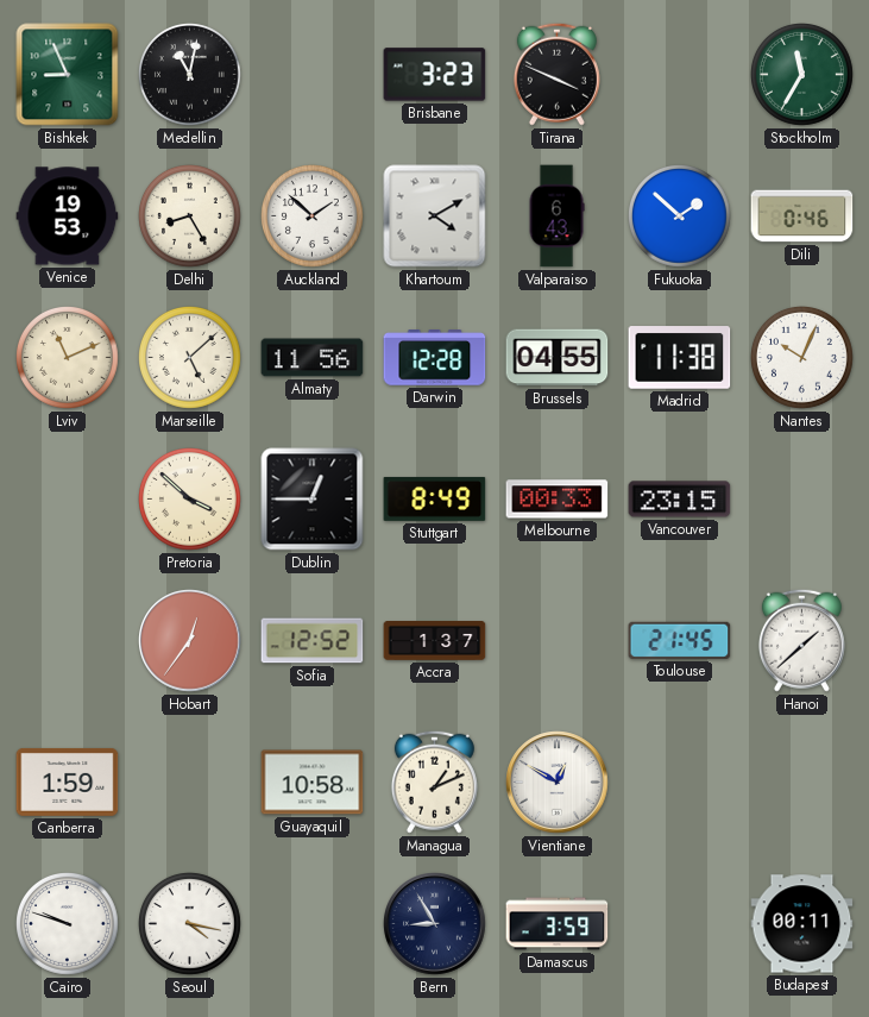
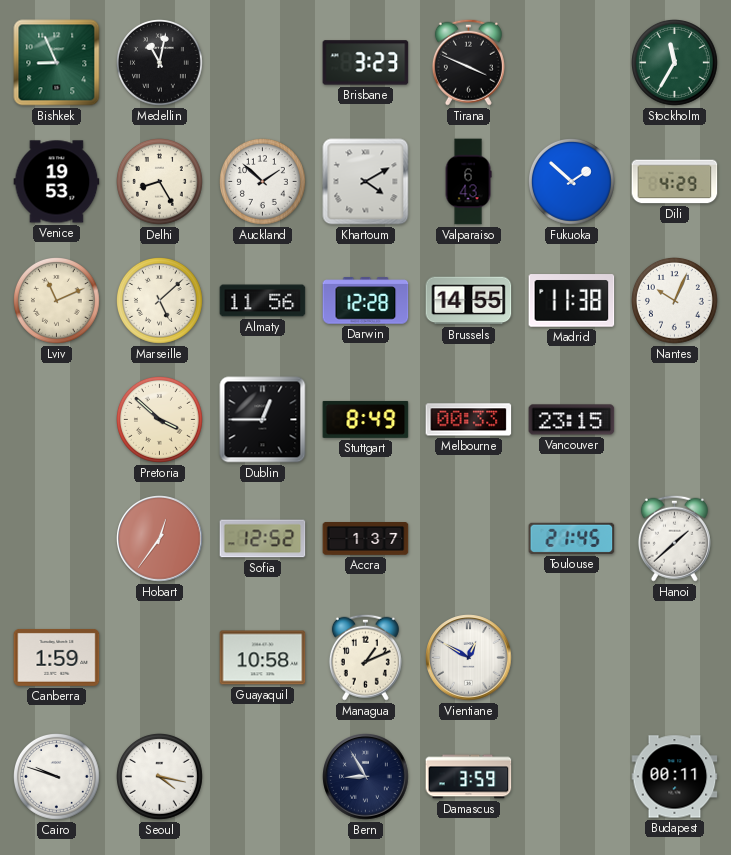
Dili: 0:46 -> 4:29
Brussels: 04:55 -> 14:55
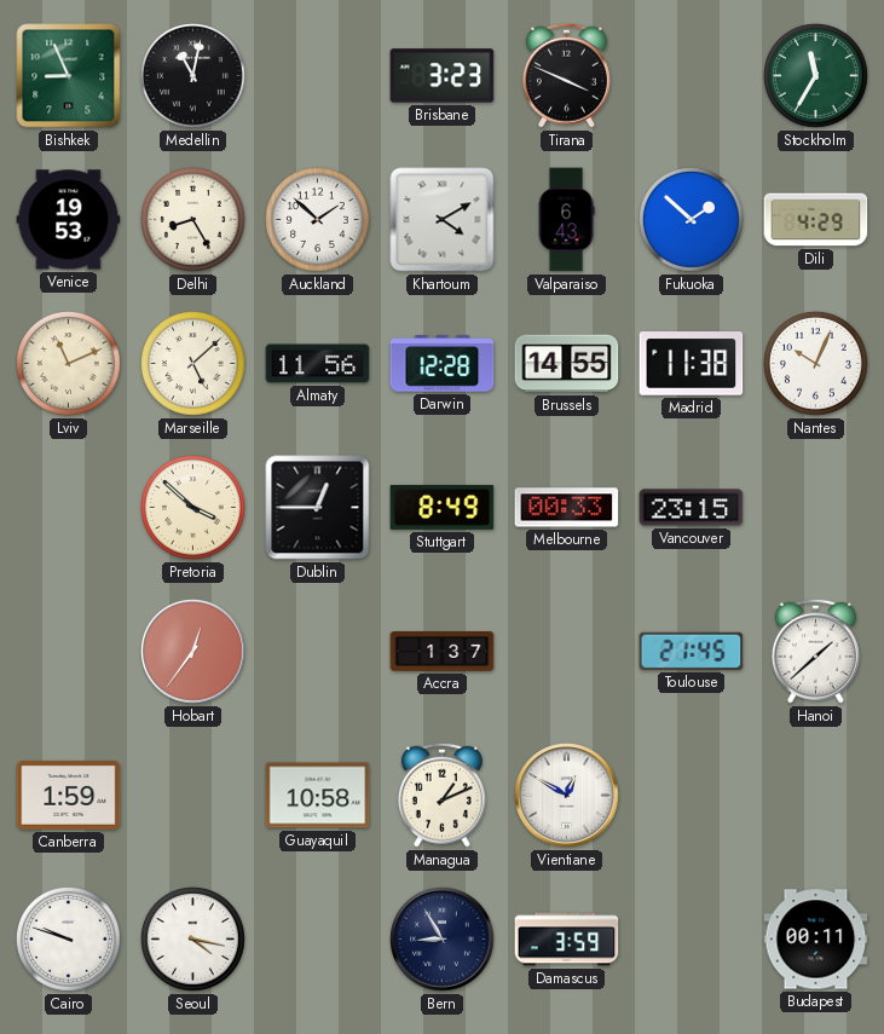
Sofia: 12:52 -> none
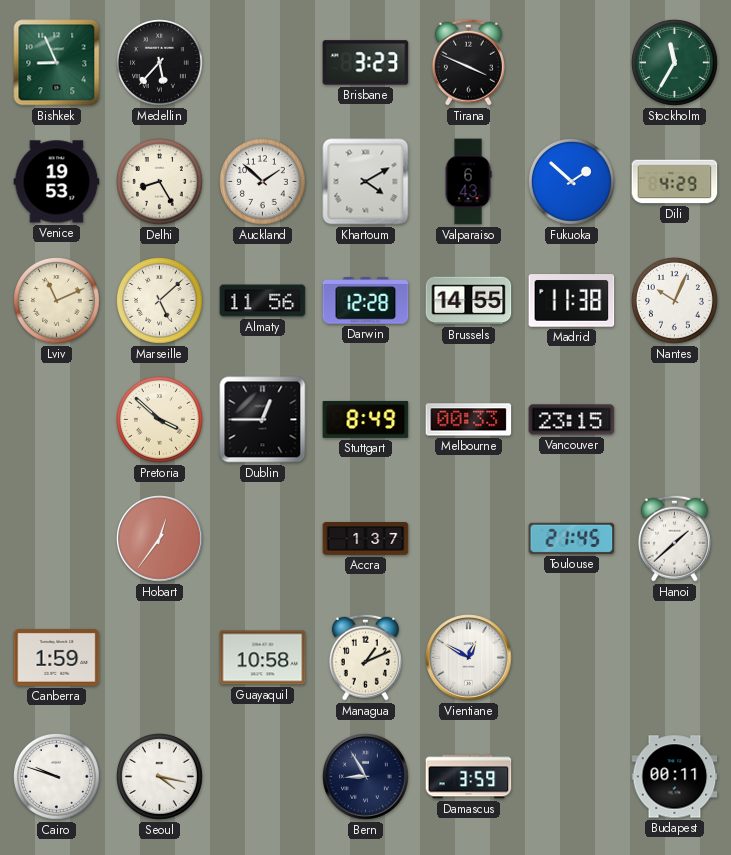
Medellin: 11:02 -> 5:37
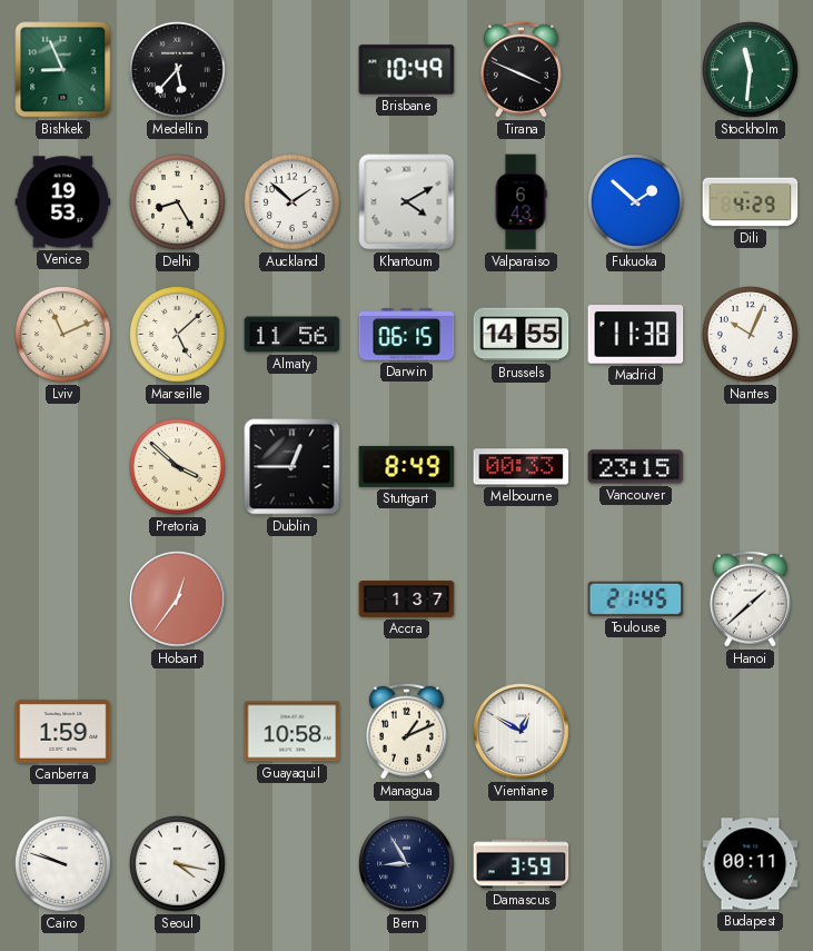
Brisbane: 3:23 -> 10:49
Stockholm: 11:35 -> 11:31
Darwin: 12:28 -> 06:15
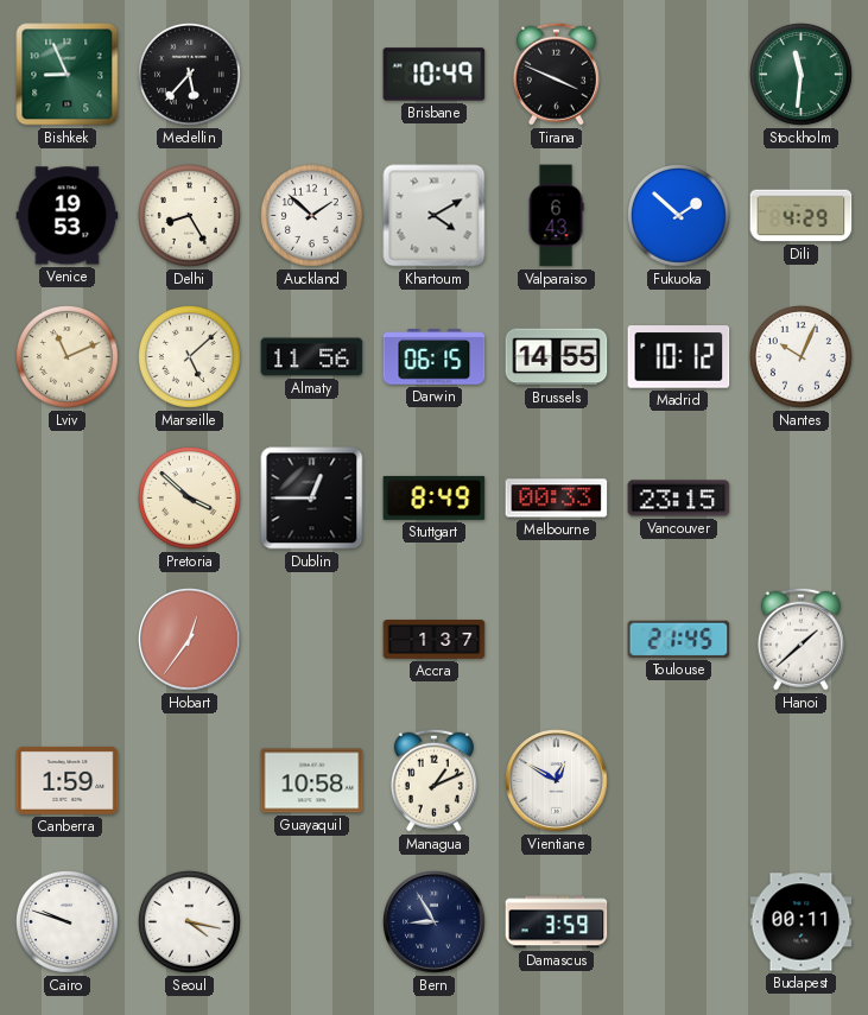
Madrid: 11:38 -> 10:12
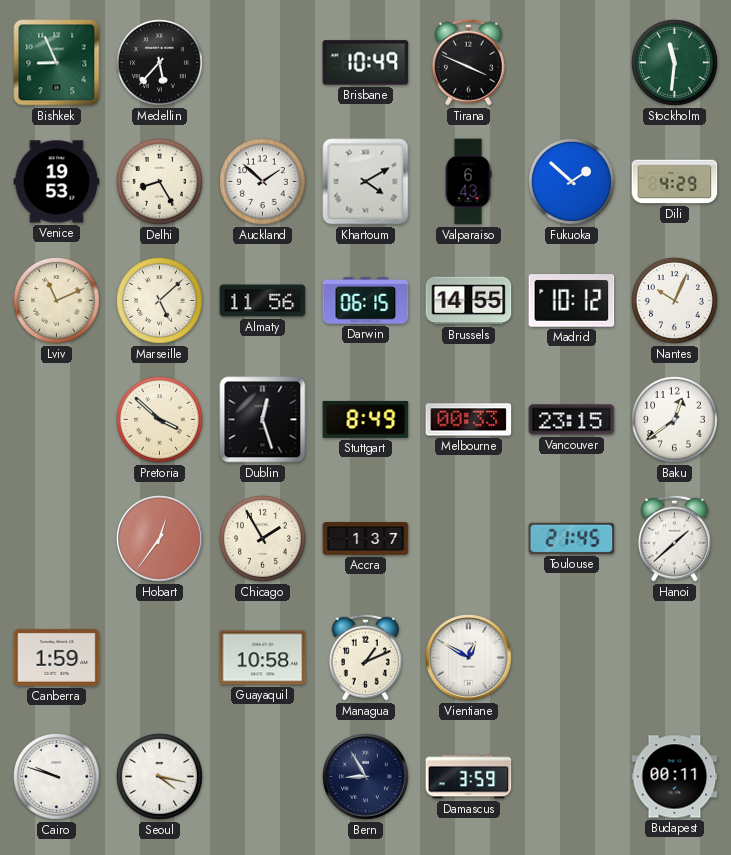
Dublin: 12:45 -> 12:27
Baku: none -> 12:39
Chicago: none -> 1:55
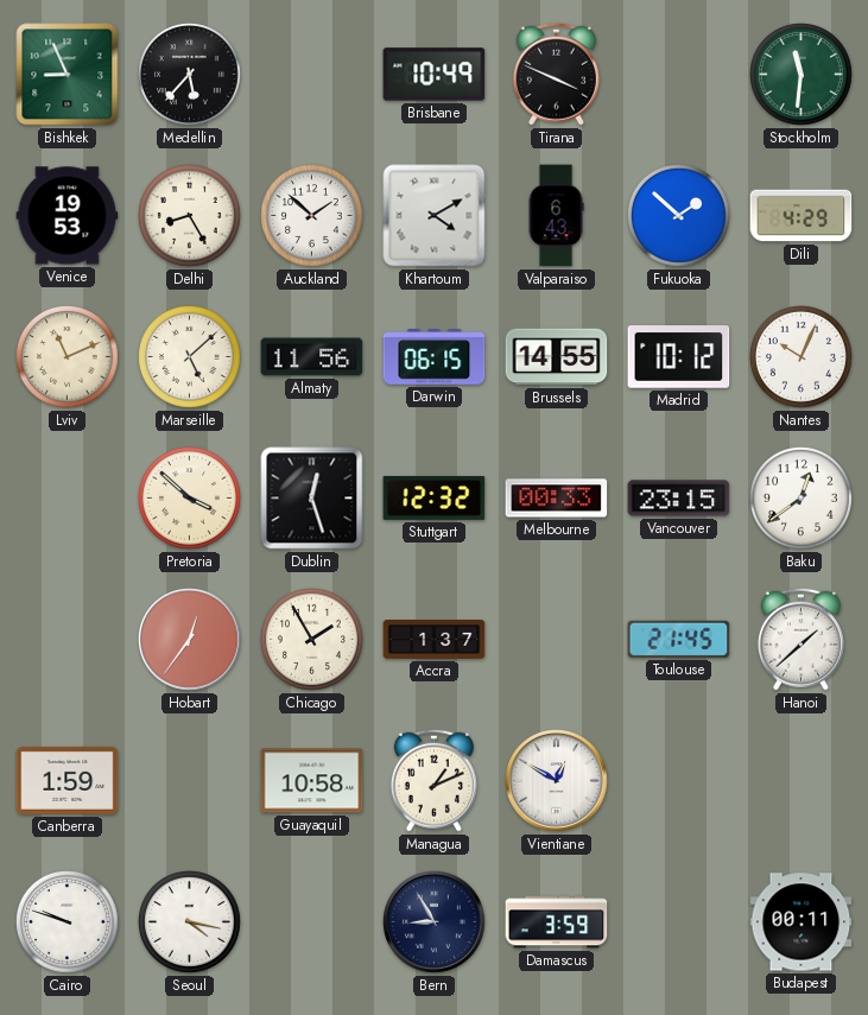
Stuttgart: 8:49 -> 12:32
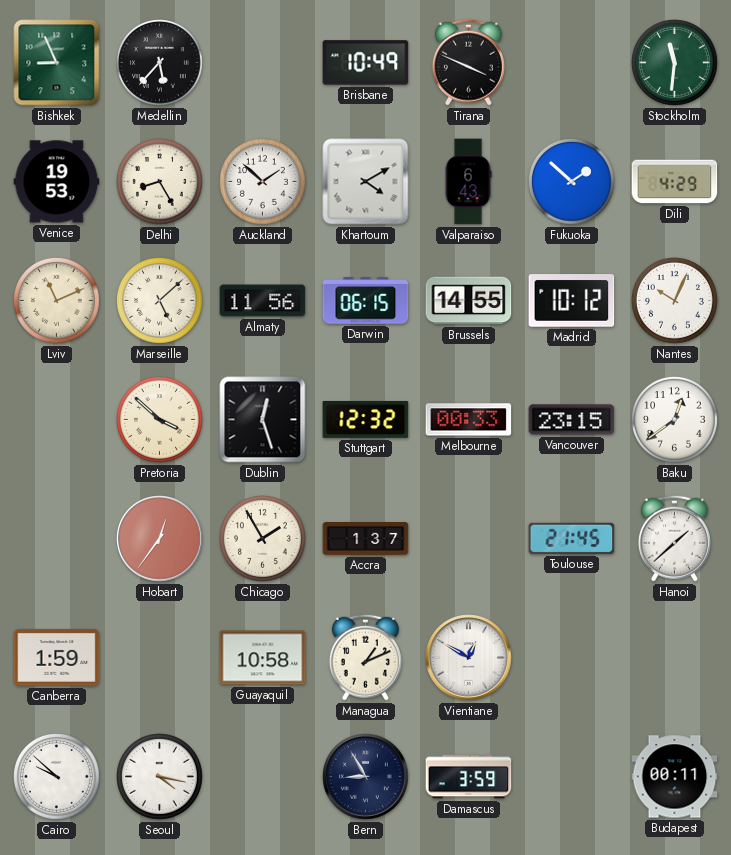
Cairo: 9:48 -> 9:52
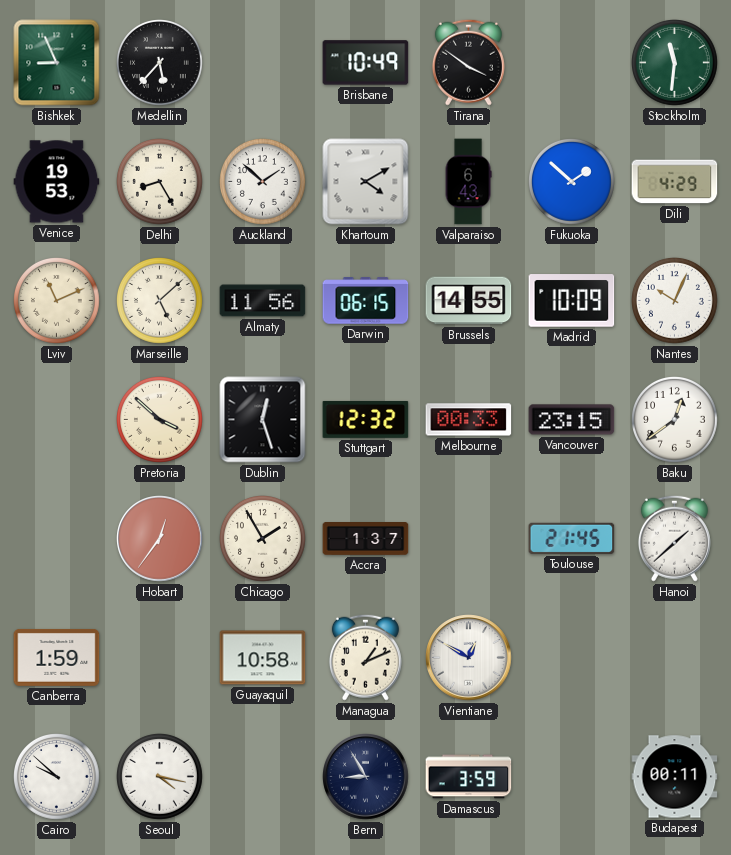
Tirana: 3:49 -> 3:51
Madrid: 10:12 -> 10:09
